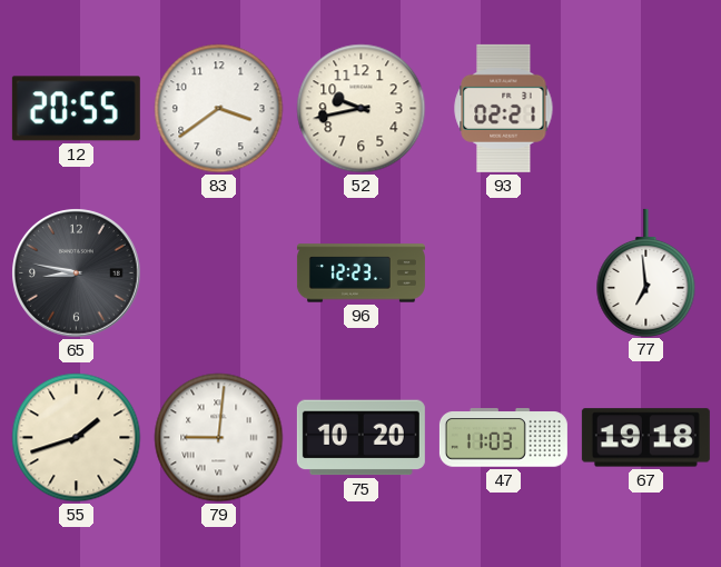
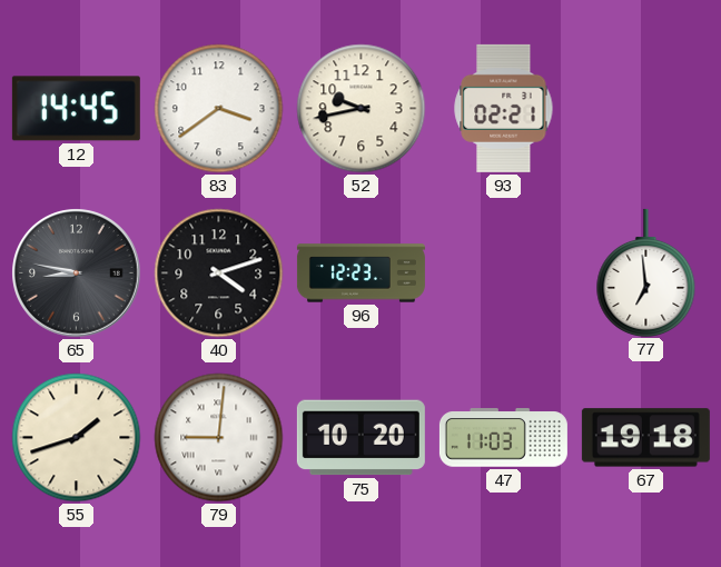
12: 20:55 -> 14:45
40: none -> 4:12
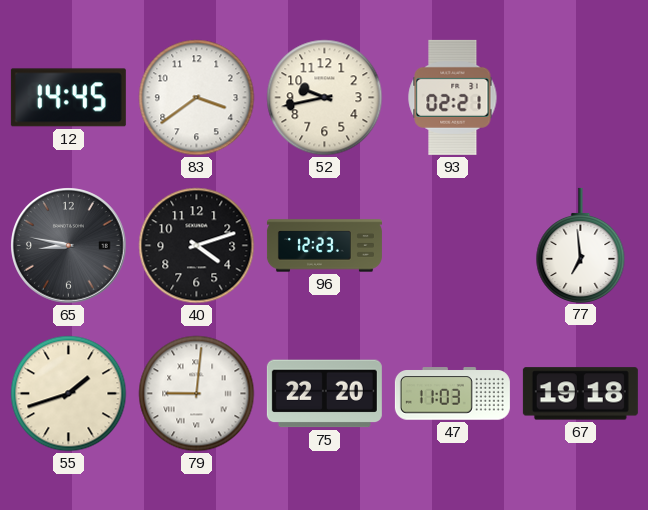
75: 10:20 -> 22:20
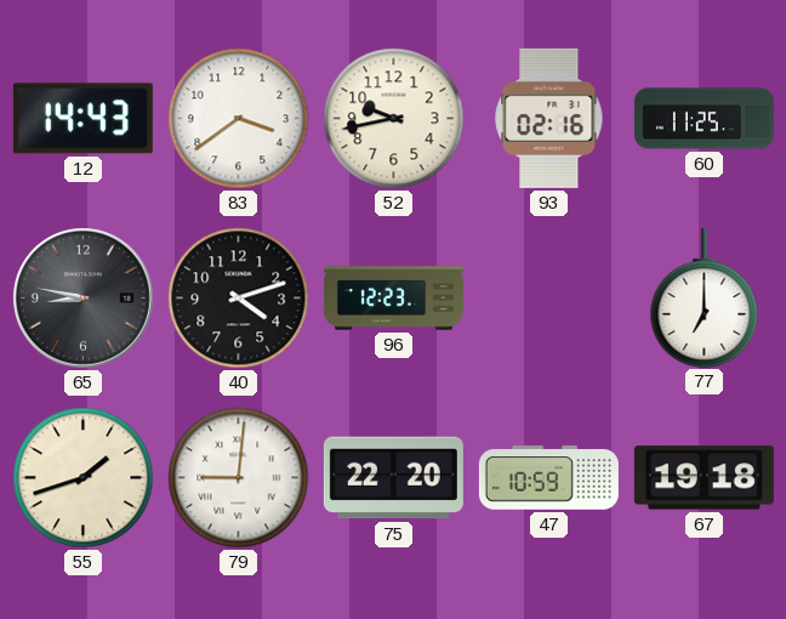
12: 14:45 -> 14:43
93: 02:21 -> 02:16
60: none -> 11:25
77: 6:59 -> 7:00
47: 11:03 -> 10:59
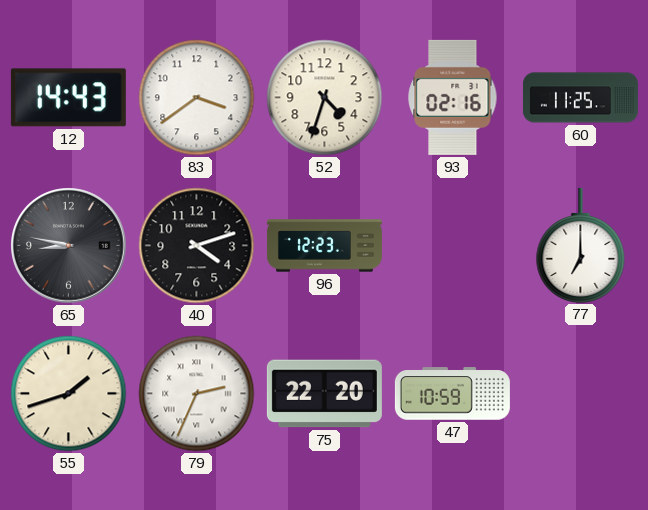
52: 9:43 -> 4:33
79: 9:01 -> 2:34
67: 19:18 -> none
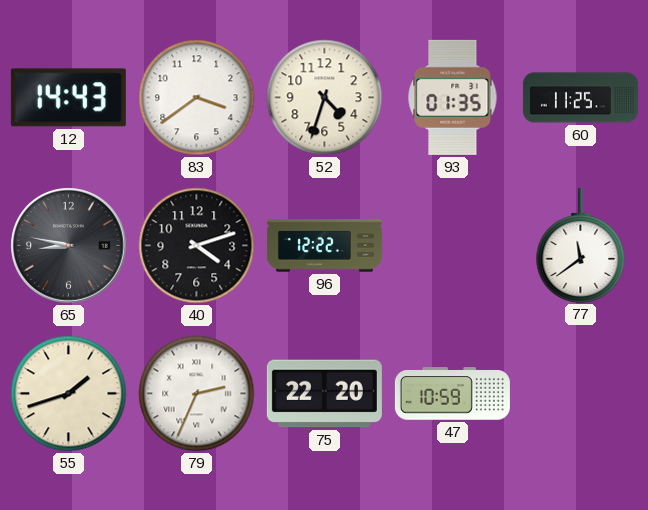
93: 02:16 -> 01:35
96: 12:23 -> 12:22
77: 7:00 -> 11:39
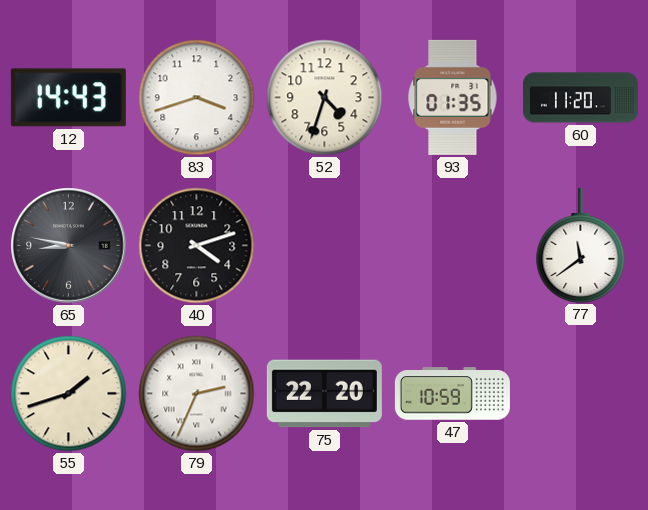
83: 3:39 -> 3:42
60: 11:25 -> 11:20
96: 12:22 -> none
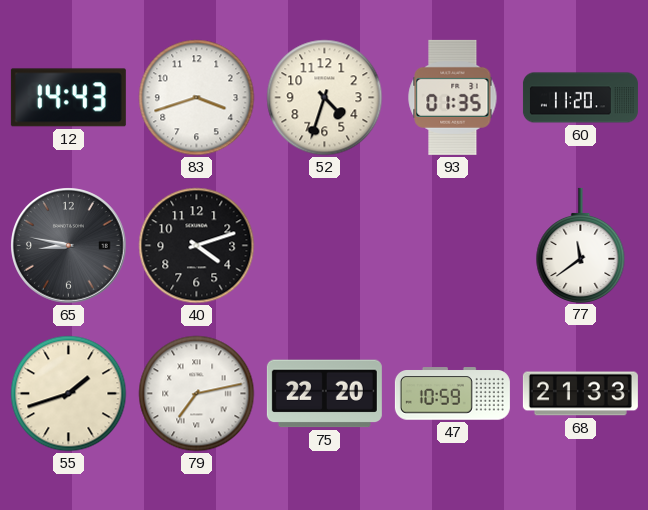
79: 2:34 -> 7:13
68: none -> 21:33
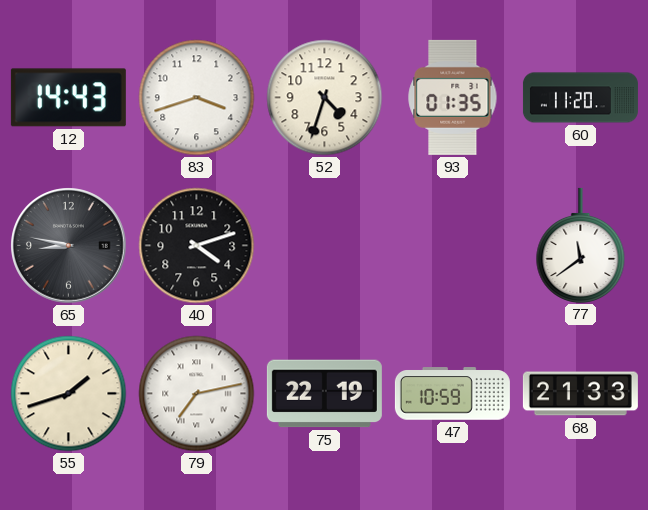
75: 22:20 -> 22:19
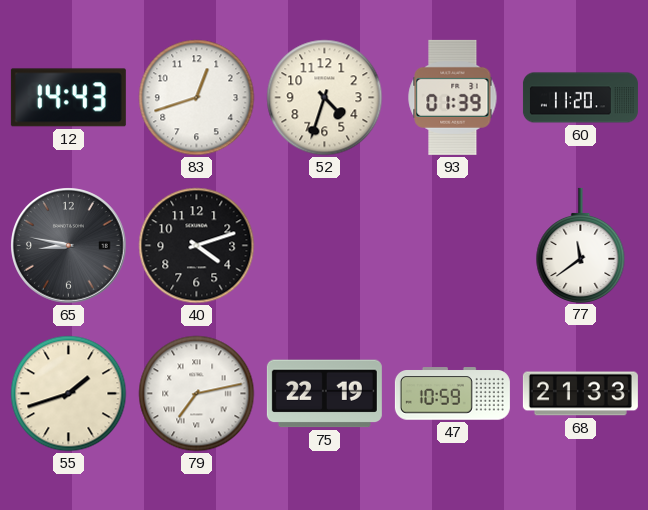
83: 3:42 -> 12:42
93: 01:35 -> 01:39
